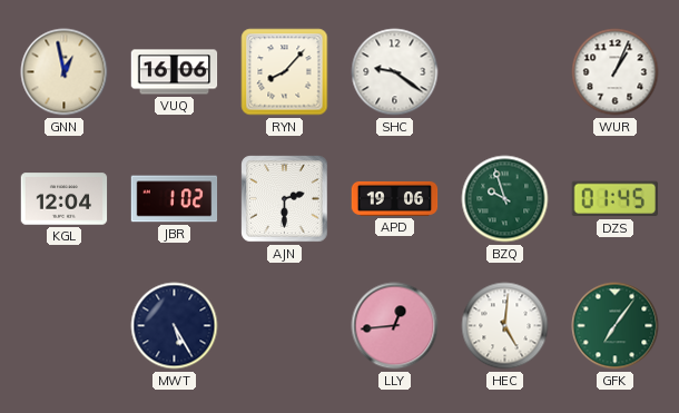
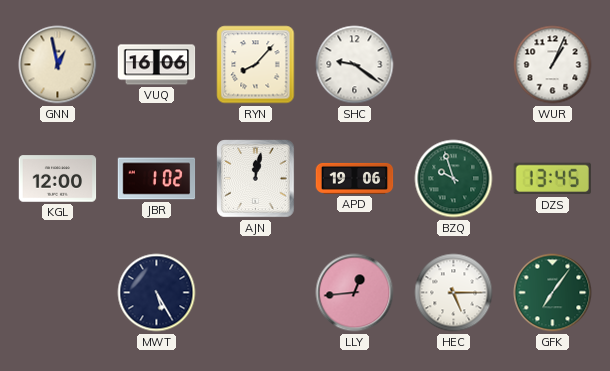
KGL: 12:04 -> 12:00
AJN: 2:30 -> 12:02
DZS: 01:45 -> 13:45
HEC: 5:01 -> 5:15
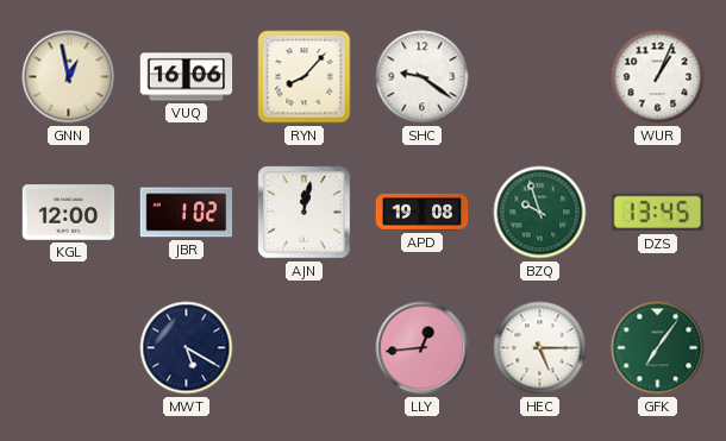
APD: 19:06 -> 19:08
MWT: 5:25 -> 5:20
